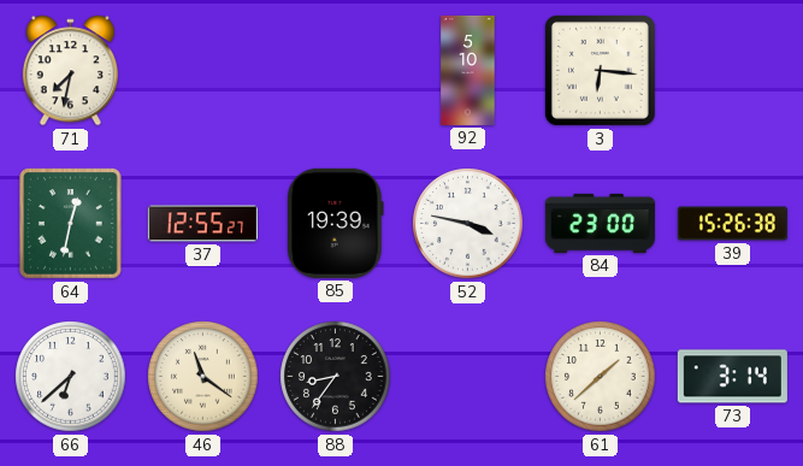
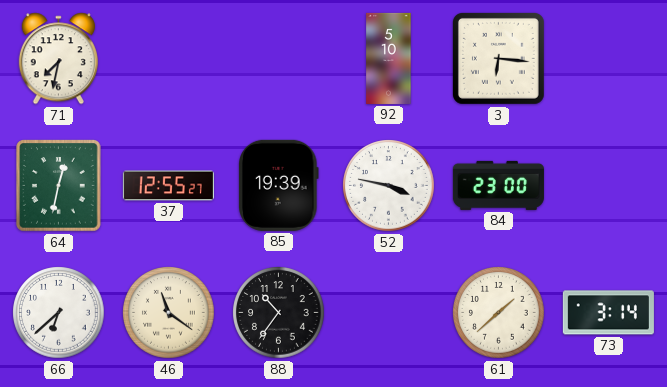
39: 15:26 -> none
88: 8:36 -> 10:36
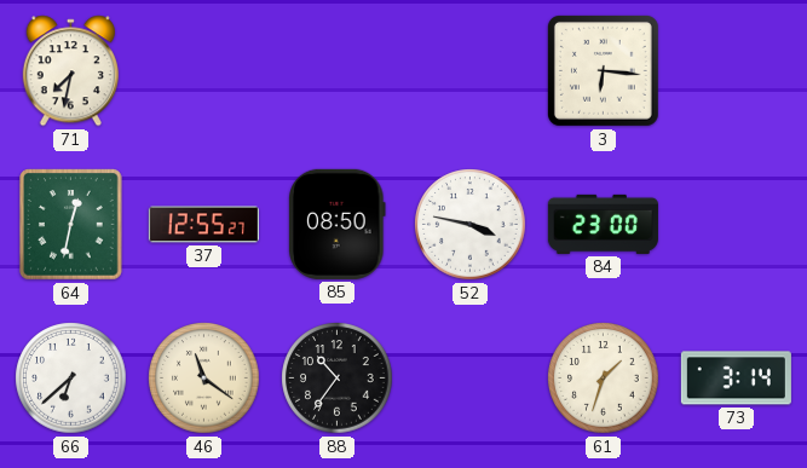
92: 5:10 -> none
85: 19:39 -> 08:50
61: 1:38 -> 1:33
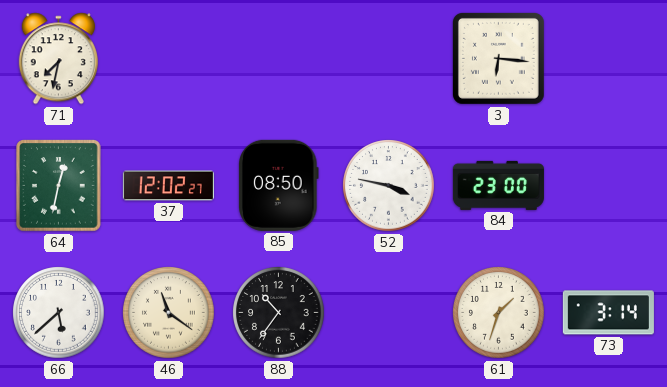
37: 12:55 -> 12:02
66: 6:38 -> 5:38
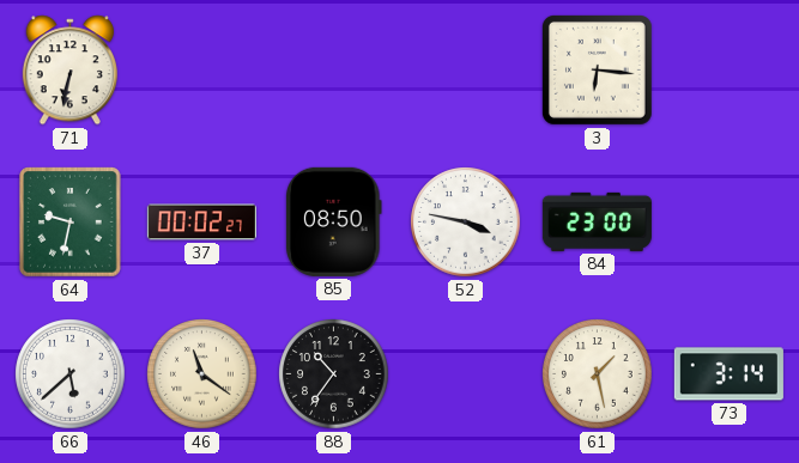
71: 7:32 -> 6:32
64: 12:32 -> 9:32
37: 12:02 -> 00:02
61: 1:33 -> 1:28
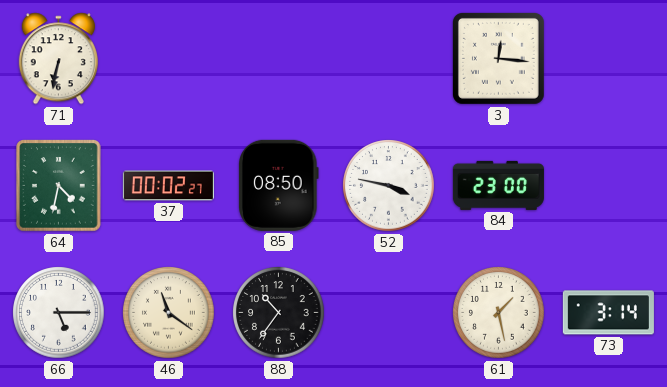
3: 6:16 -> 12:16
64: 9:32 -> 4:32
66: 5:38 -> 5:15
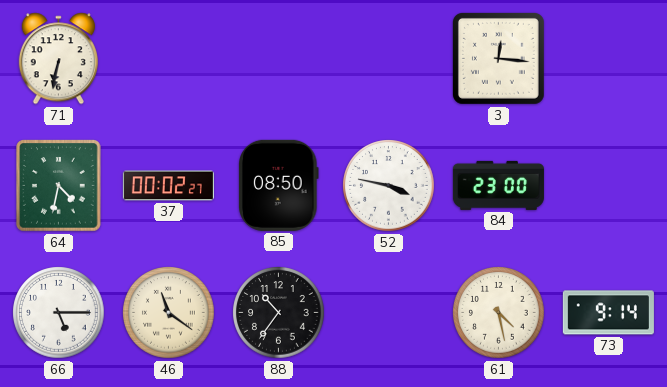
61: 1:28 -> 4:28
73: 3:14 -> 9:14
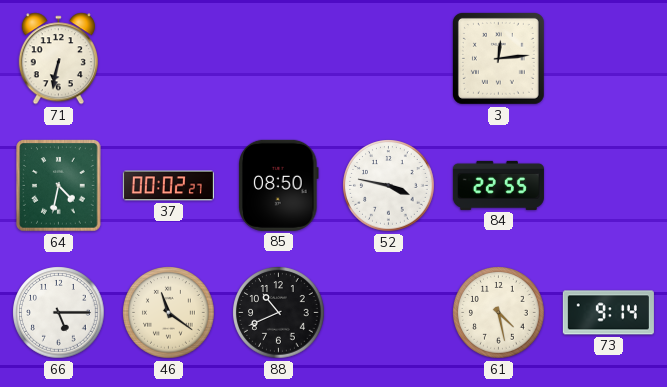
3: 12:16 -> 12:14
84: 23:00 -> 22:55
88: 10:36 -> 10:41
